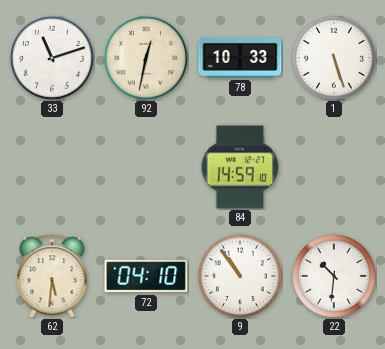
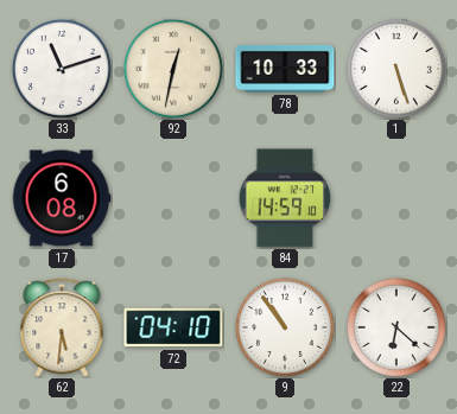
17: none -> 6:08
22: 10:31 -> 6:22
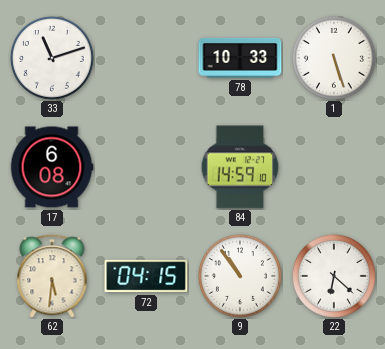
92: 12:32 -> none
72: 04:10 -> 04:15
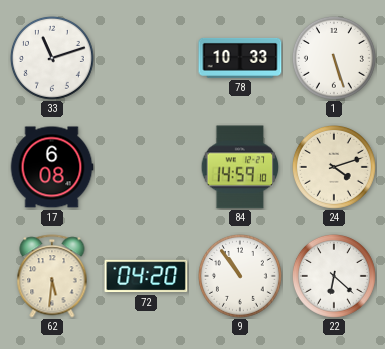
24: none -> 4:12
72: 04:15 -> 04:20
